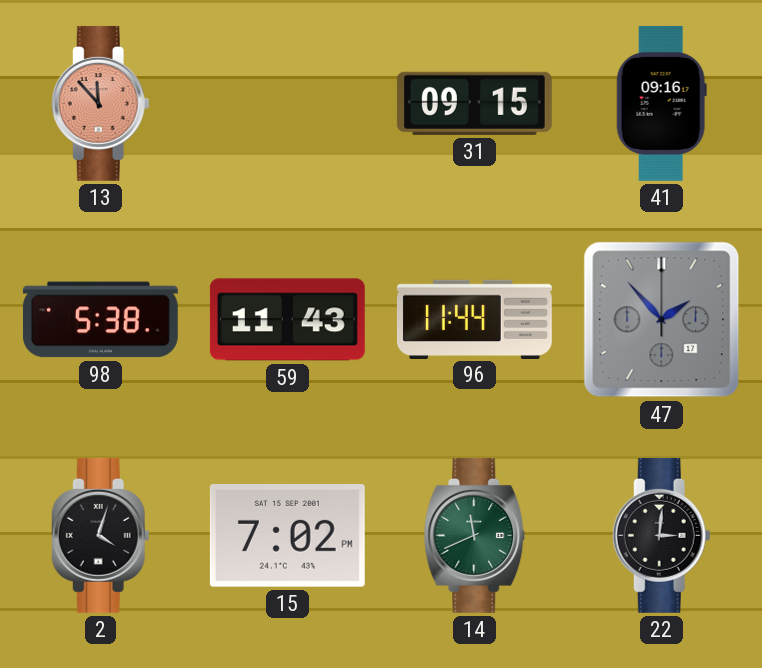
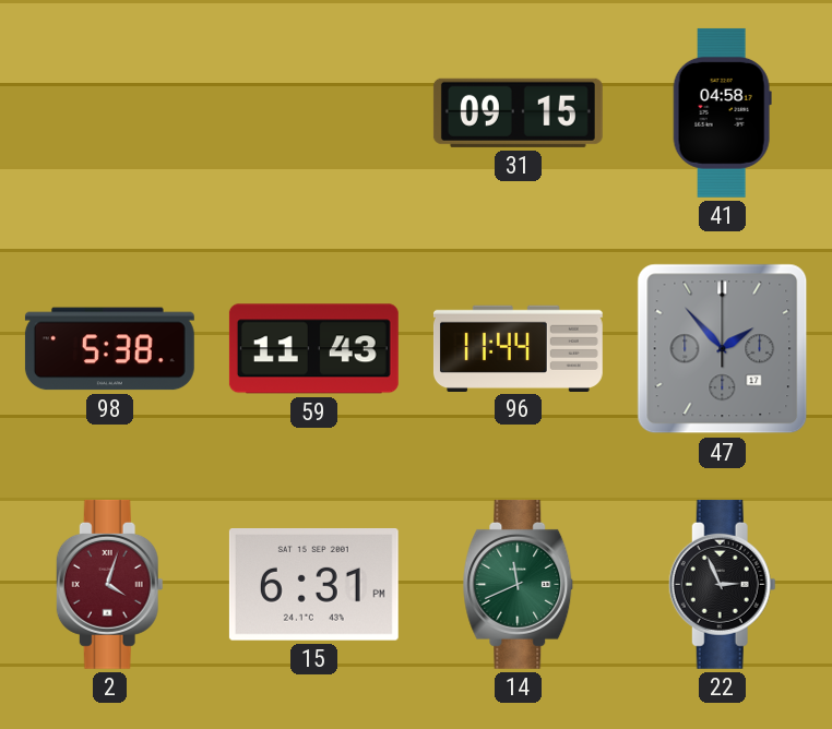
13: 11:53 -> none
41: 09:16 -> 04:58
2 dial: black -> burgundy
15: 7:02 -> 6:31
22: 3:01 -> 2:56
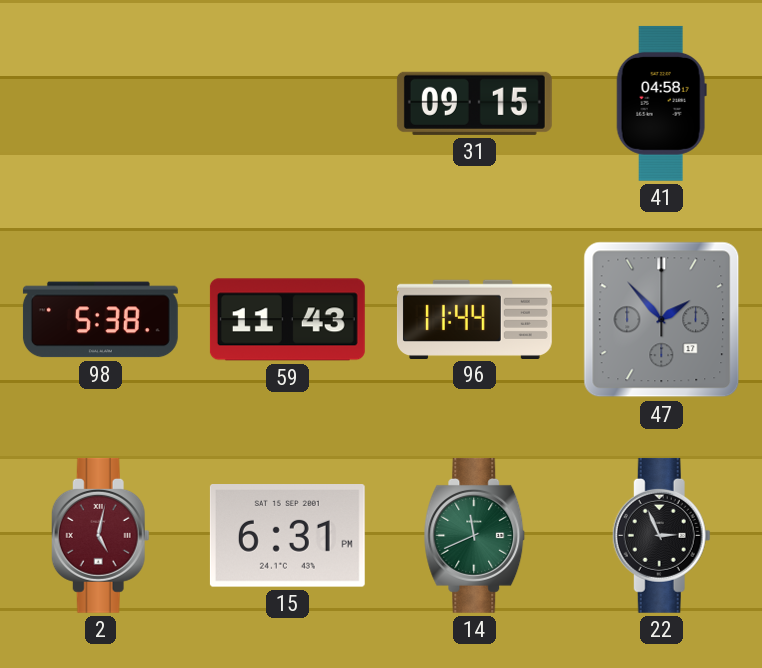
2: 4:03 -> 5:02
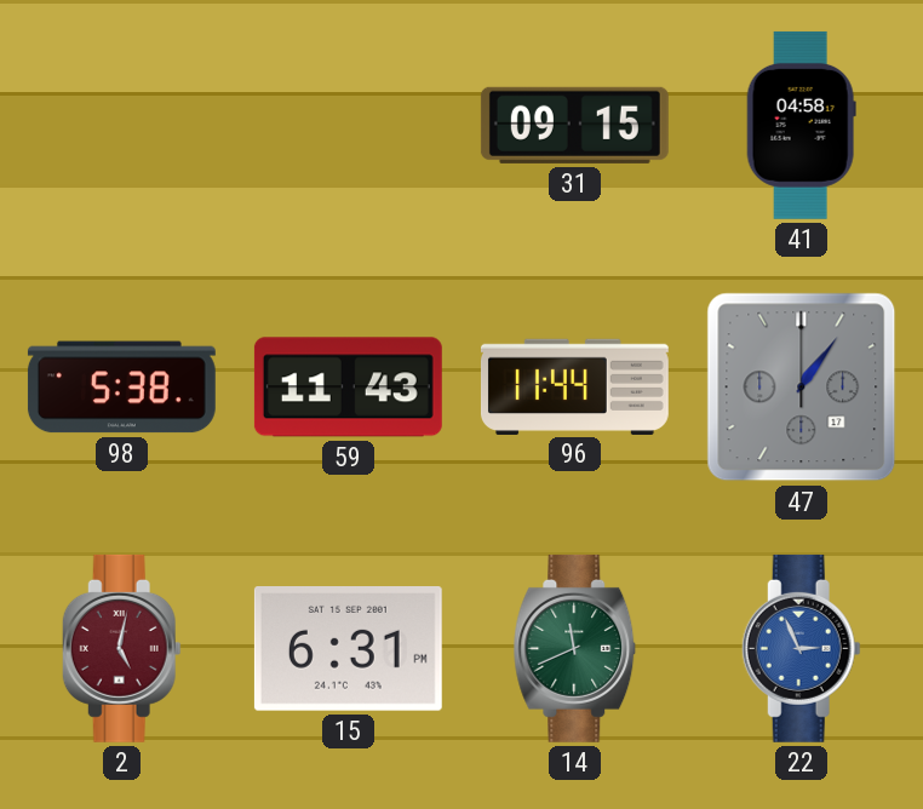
47: 1:53 -> 1:06
22 dial: black -> blue
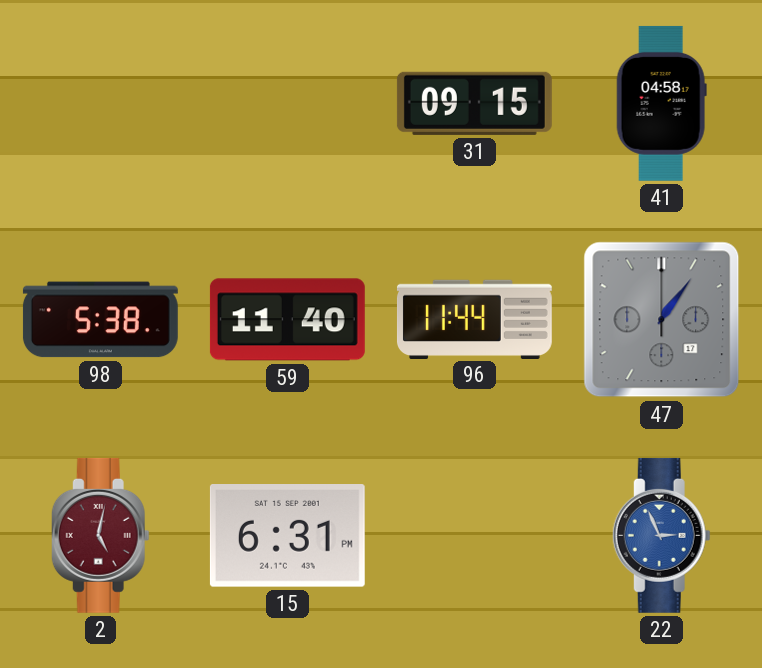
59: 11:43 -> 11:40
14: 11:41 -> none
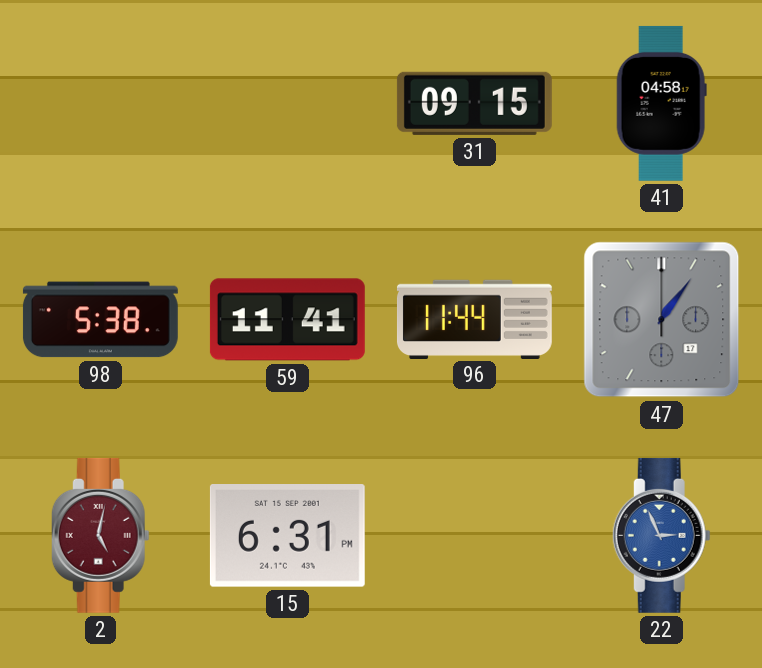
59: 11:40 -> 11:41
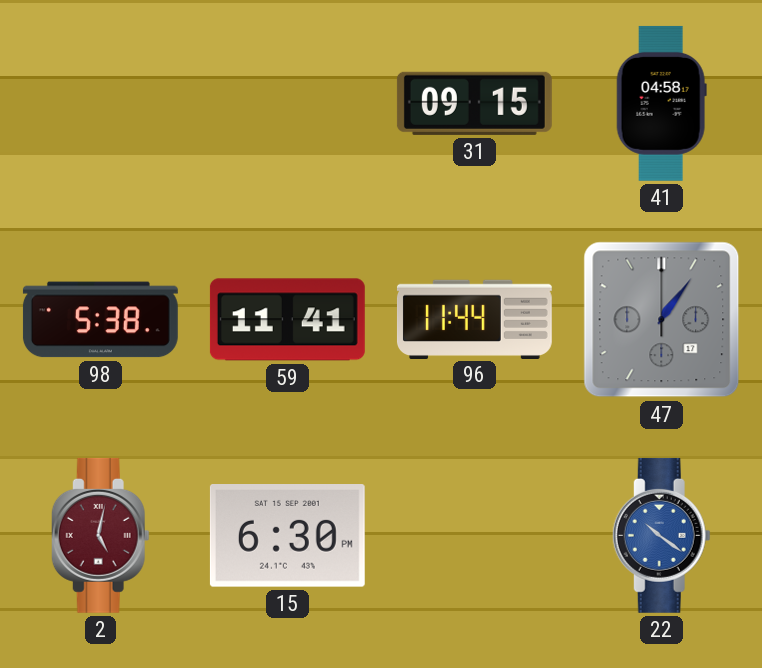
15: 6:31 -> 6:30
22: 2:56 -> 10:21
